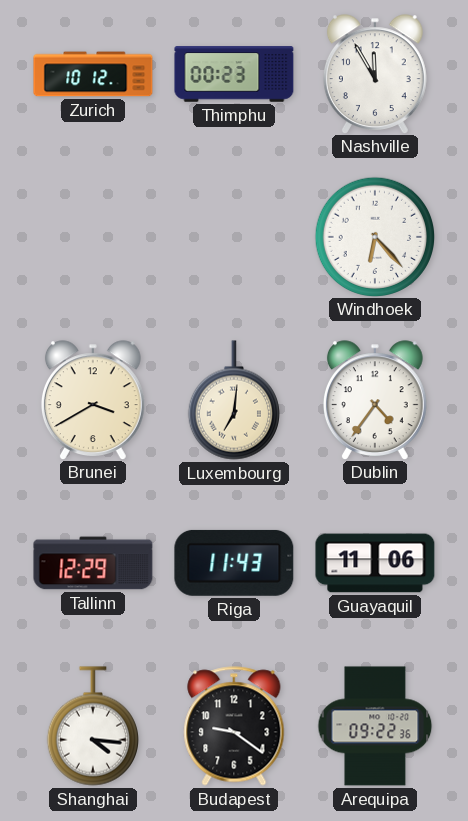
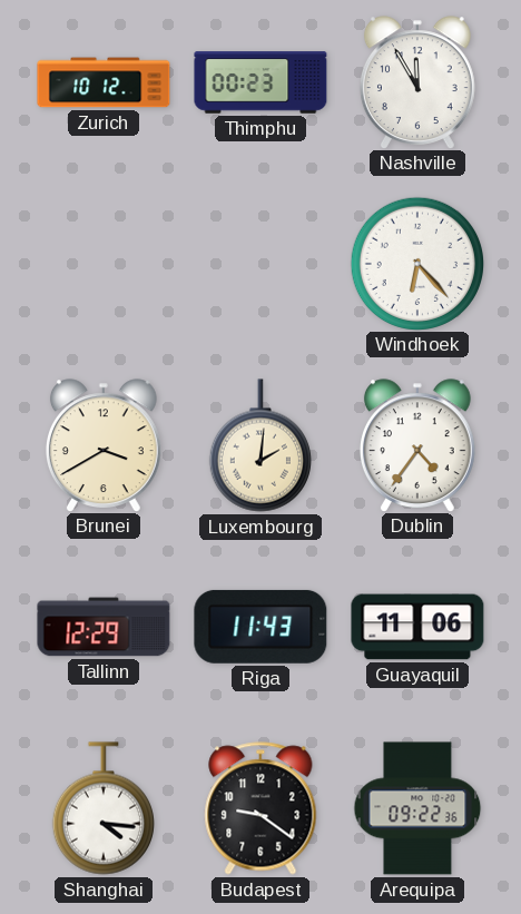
Luxembourg: 7:01 -> 2:01
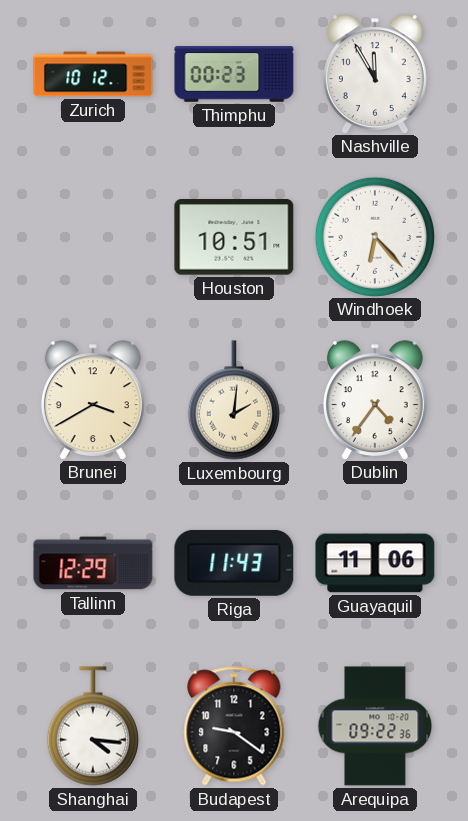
Houston: none -> 10:51
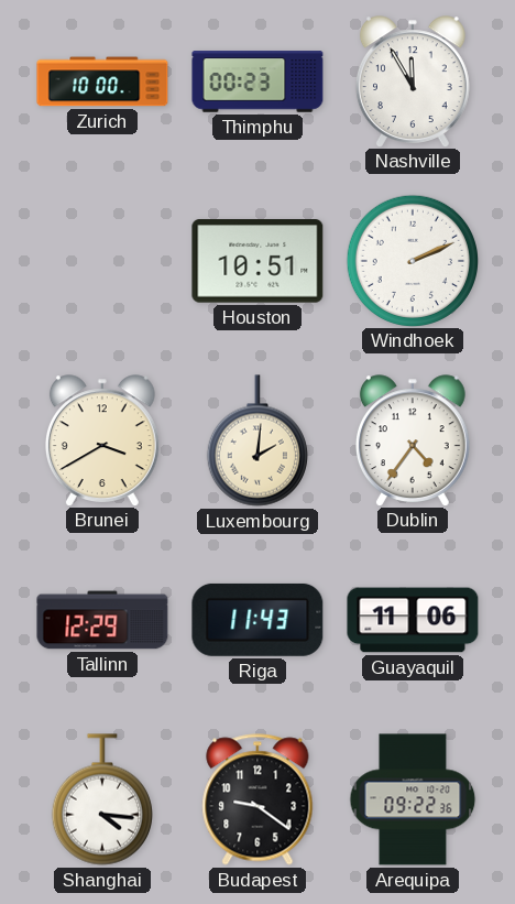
Zurich: 10:12 -> 10:00
Windhoek: 6:23 -> 2:11
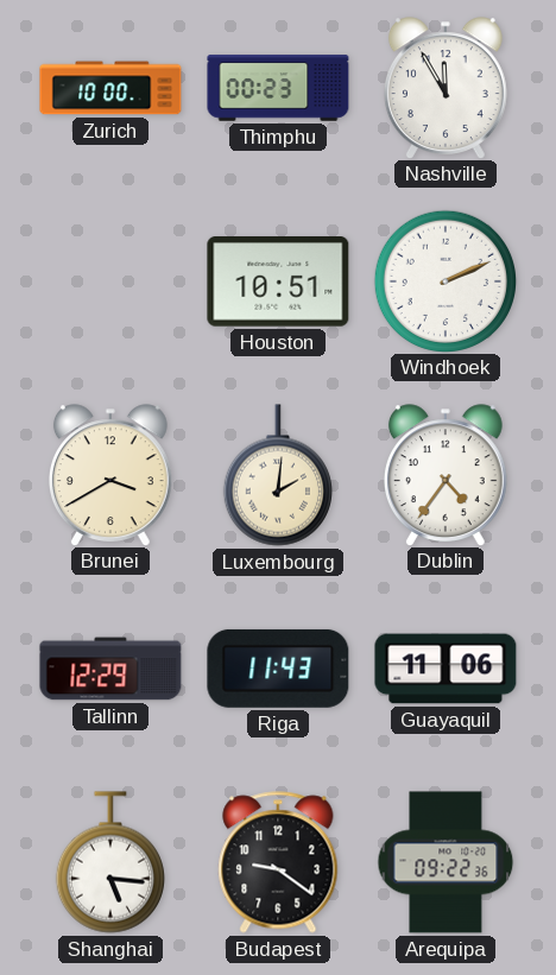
Shanghai: 4:16 -> 5:16
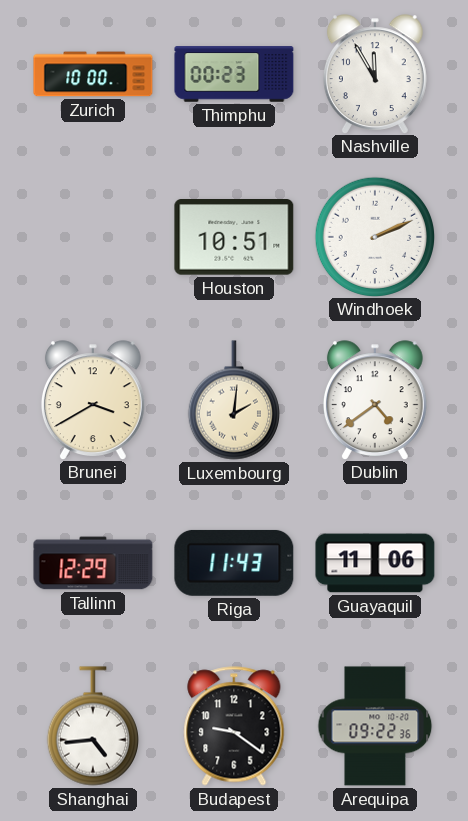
Dublin: 4:36 -> 4:39
Shanghai: 5:16 -> 4:44
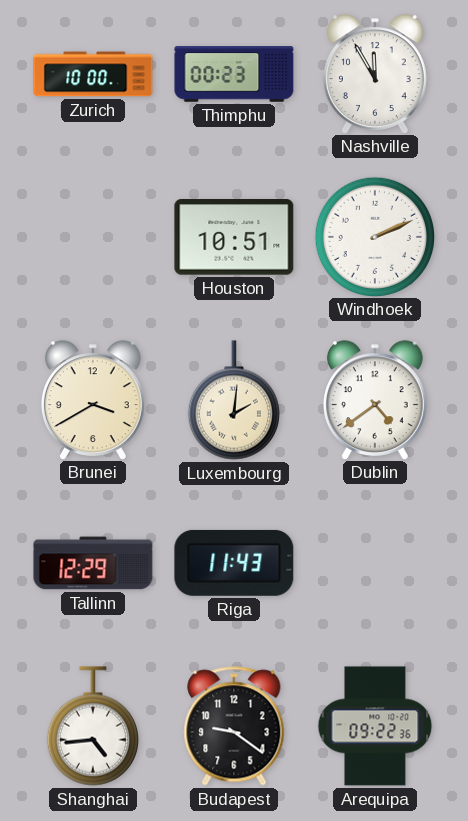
Guayaquil: 11:06 -> none
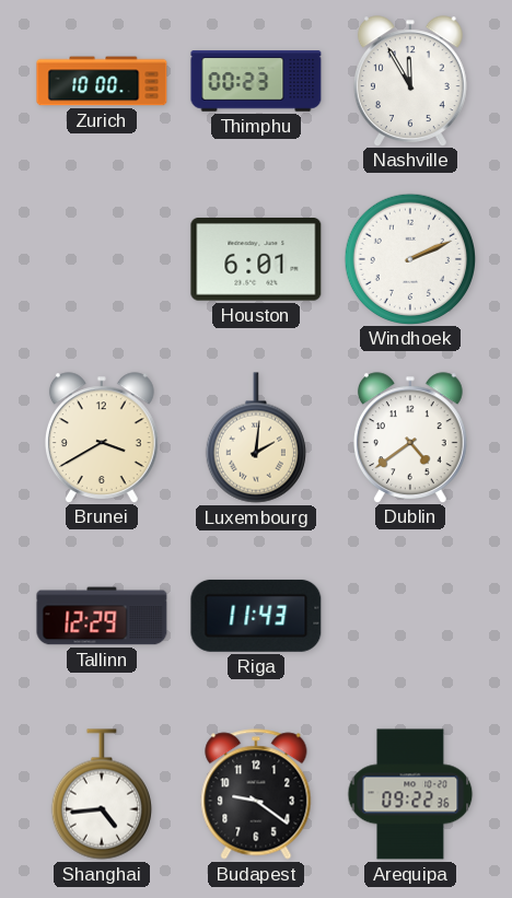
Houston: 10:51 -> 6:01
